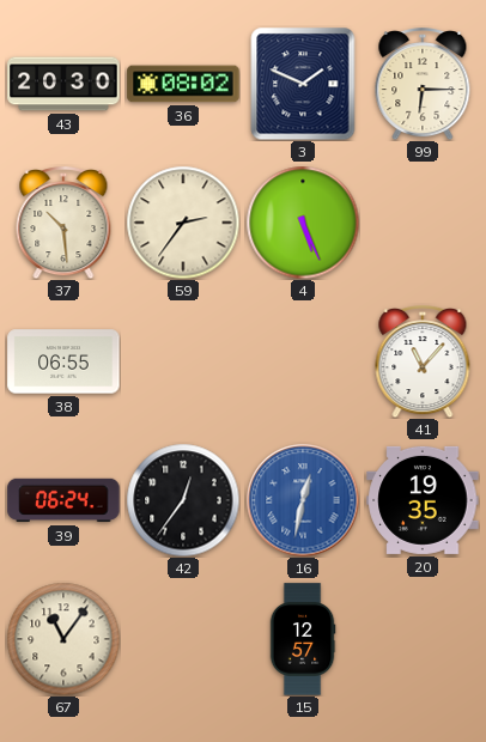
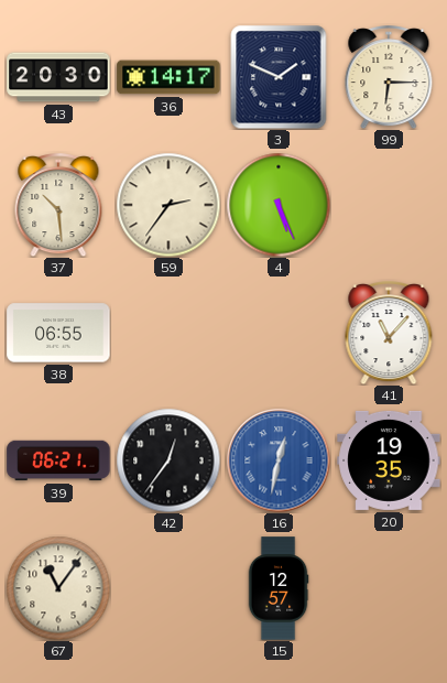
36: 08:02 -> 14:17
39: 06:24 -> 06:21
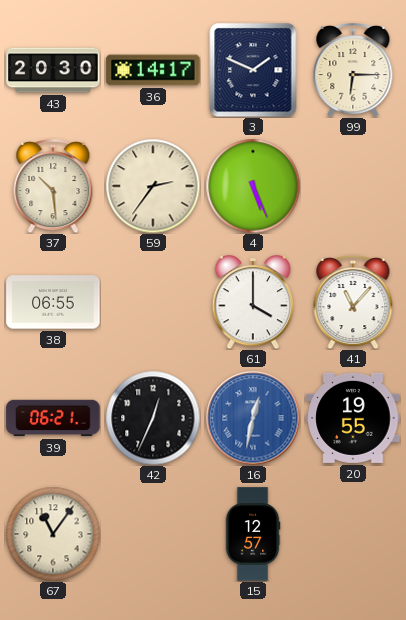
61: none -> 4:00
42: 12:36 -> 12:34
20: 19:35 -> 19:55
